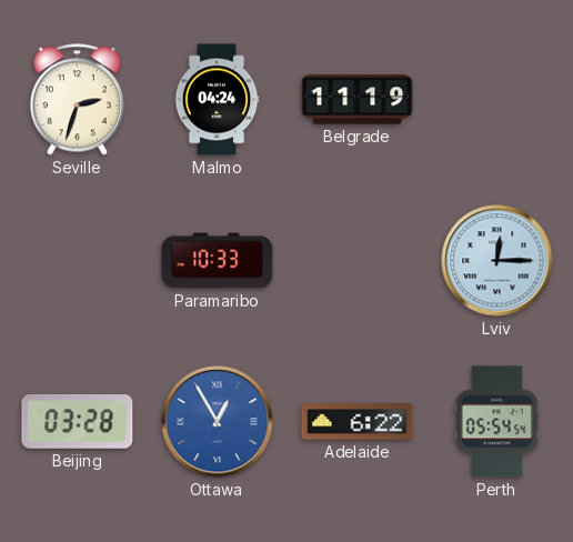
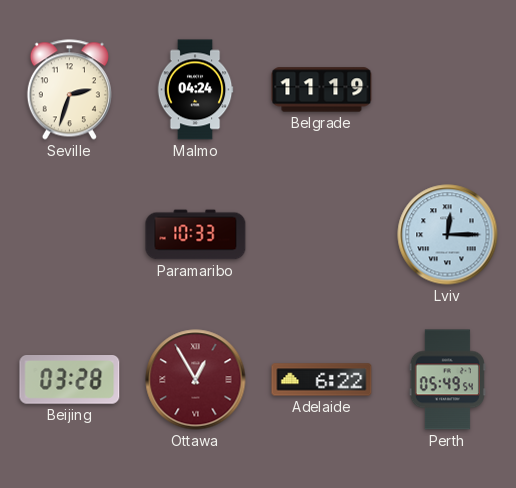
Ottawa dial: blue -> burgundy
Perth: 05:54 -> 05:49
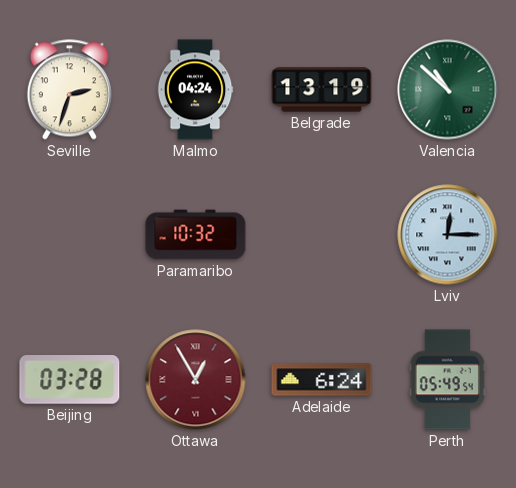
Belgrade: 11:19 -> 13:19
Valencia: none -> 10:52
Paramaribo: 10:33 -> 10:32
Adelaide: 6:22 -> 6:24
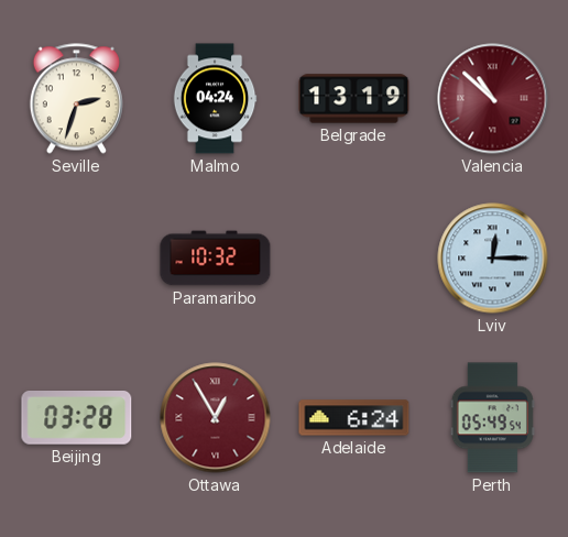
Valencia dial: green -> burgundy
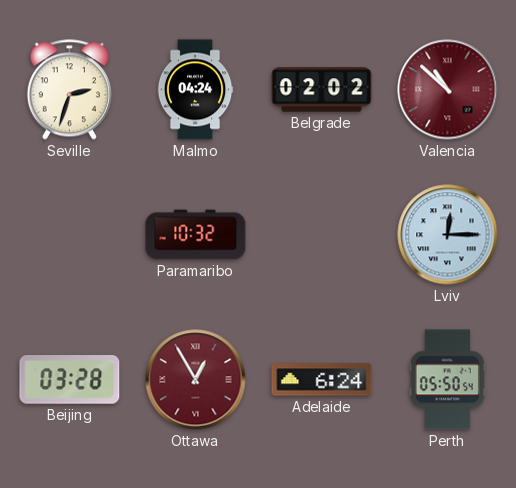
Belgrade: 13:19 -> 02:02
Perth: 05:49 -> 05:50
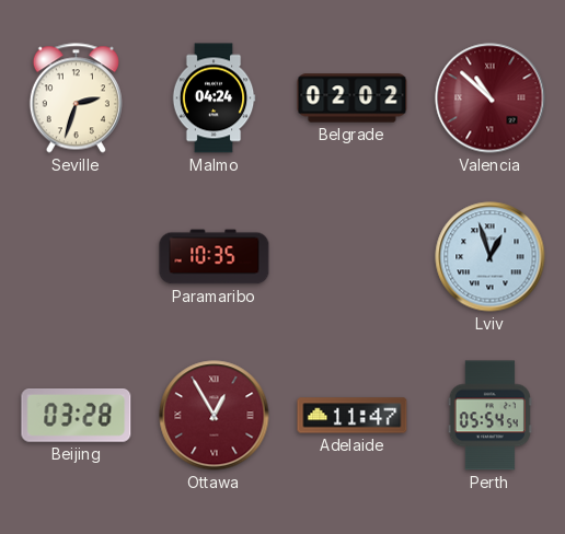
Paramaribo: 10:32 -> 10:35
Lviv: 12:15 -> 12:57
Adelaide: 6:24 -> 11:47
Perth: 05:50 -> 05:54
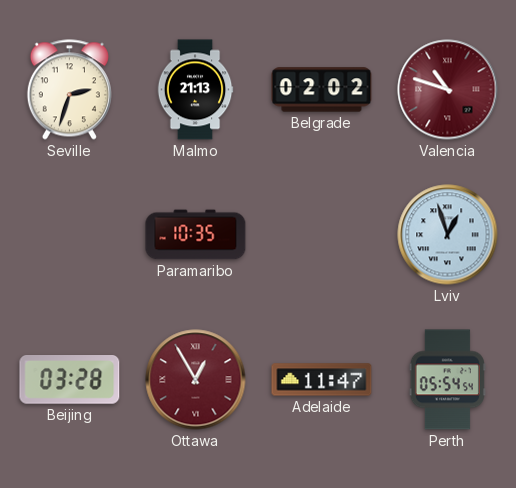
Malmo: 04:24 -> 21:13
Valencia: 10:52 -> 10:48
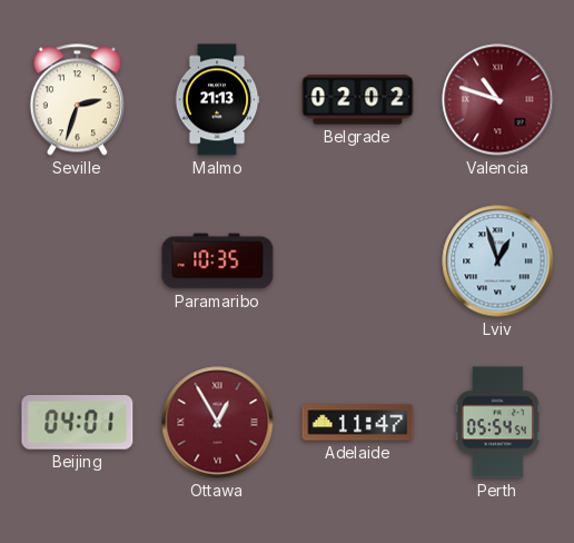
Beijing: 03:28 -> 04:01
